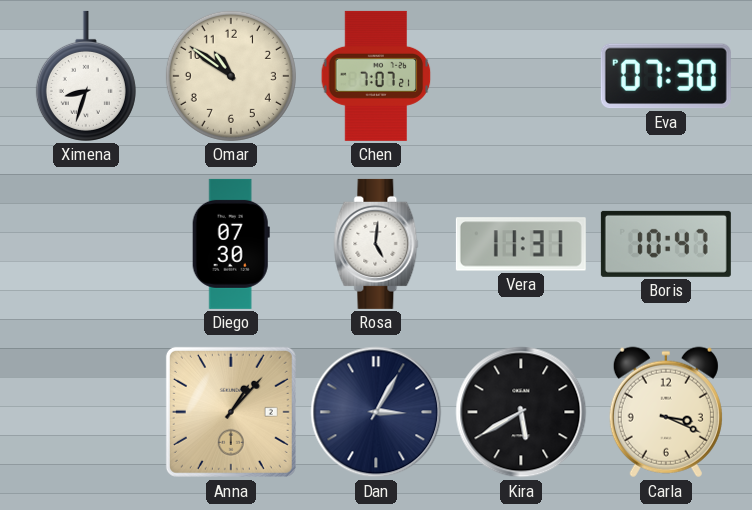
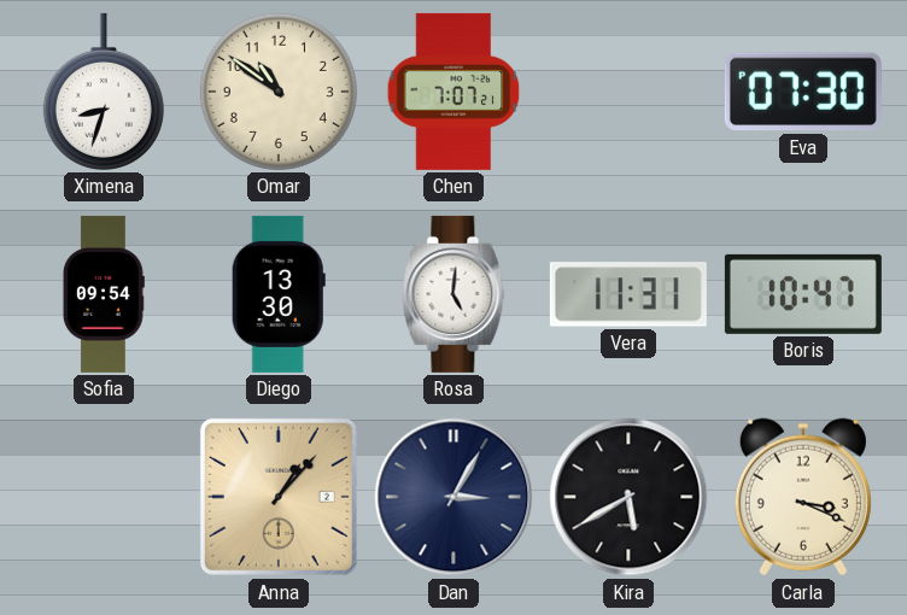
Sofia: none -> 09:54
Diego: 07:30 -> 13:30
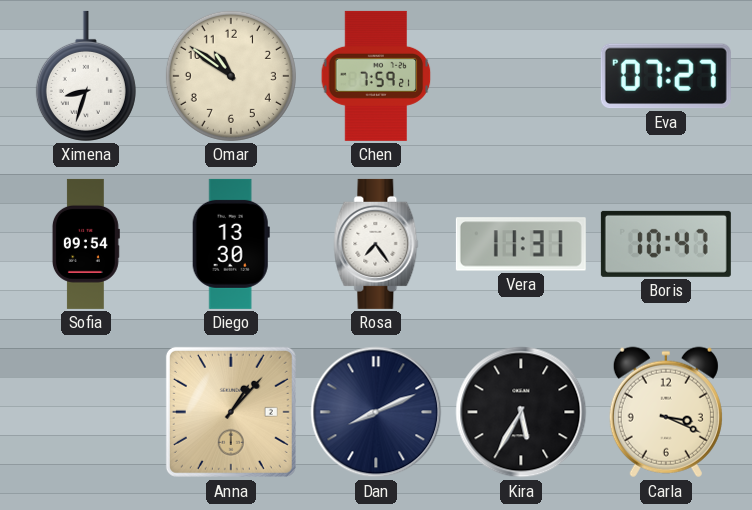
Chen: 7:07 -> 7:59
Eva: 07:30 -> 07:27
Rosa: 5:01 -> 7:24
Dan: 3:05 -> 8:11
Kira: 5:40 -> 5:35
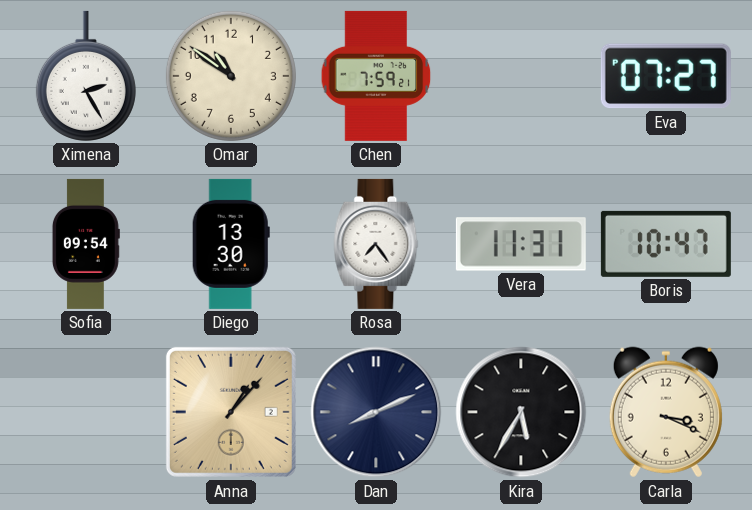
Ximena: 8:33 -> 2:25
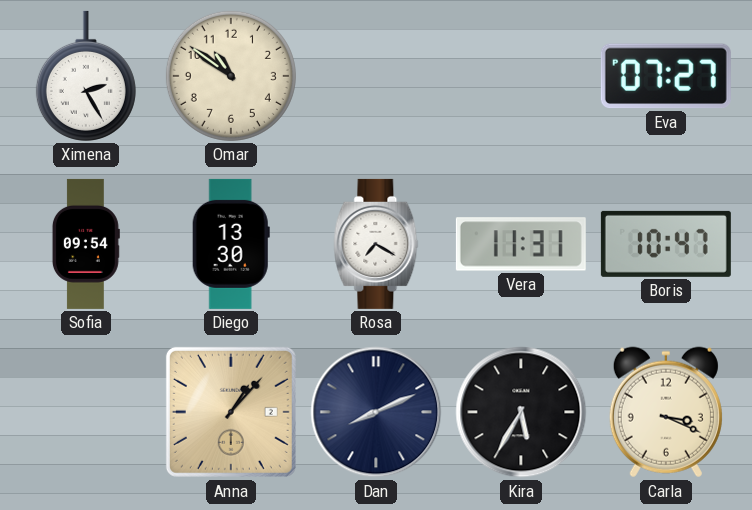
Chen: 7:59 -> none
Rosa: 7:24 -> 7:20
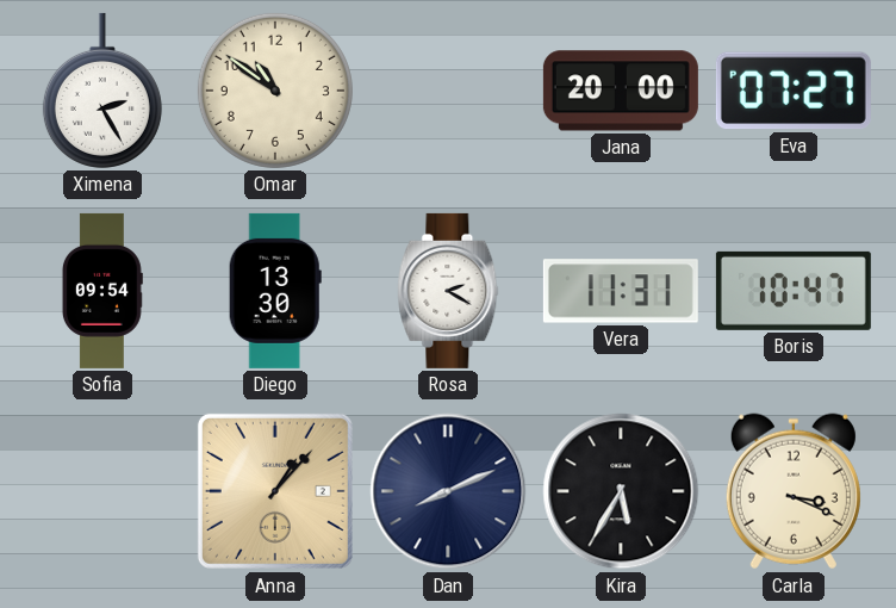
Jana: none -> 20:00
Rosa: 7:20 -> 2:20
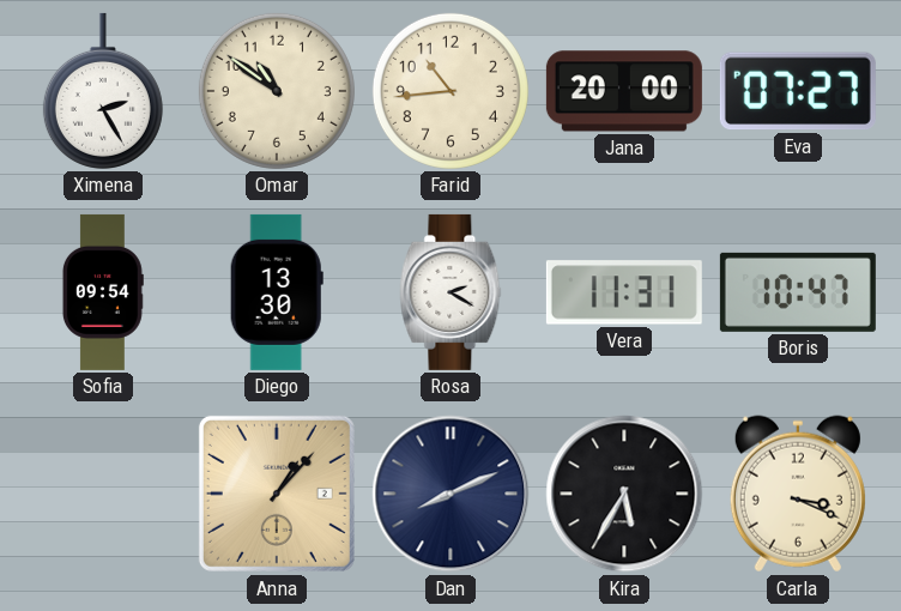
Farid: none -> 10:44
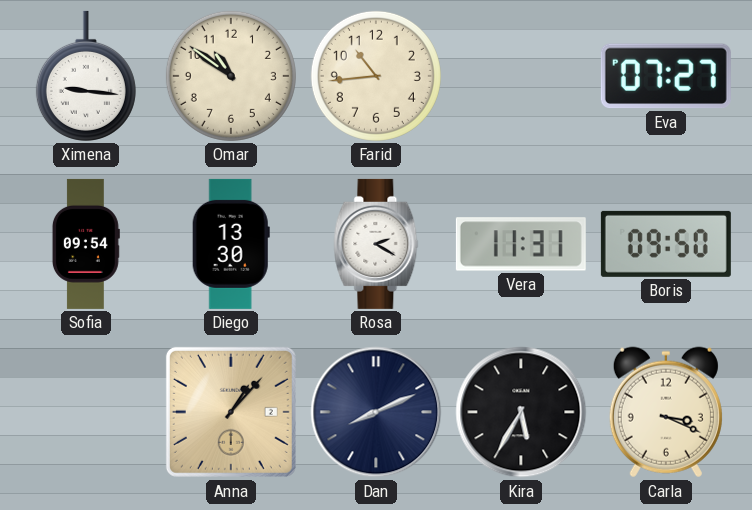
Ximena: 2:25 -> 9:16
Jana: 20:00 -> none
Boris: 10:47 -> 09:50
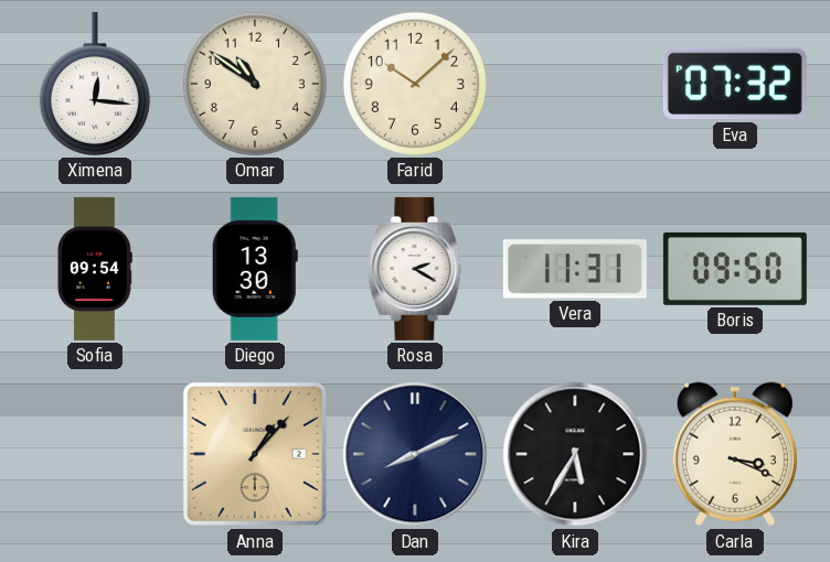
Ximena: 9:16 -> 12:16
Farid: 10:44 -> 10:08
Eva: 07:27 -> 07:32
